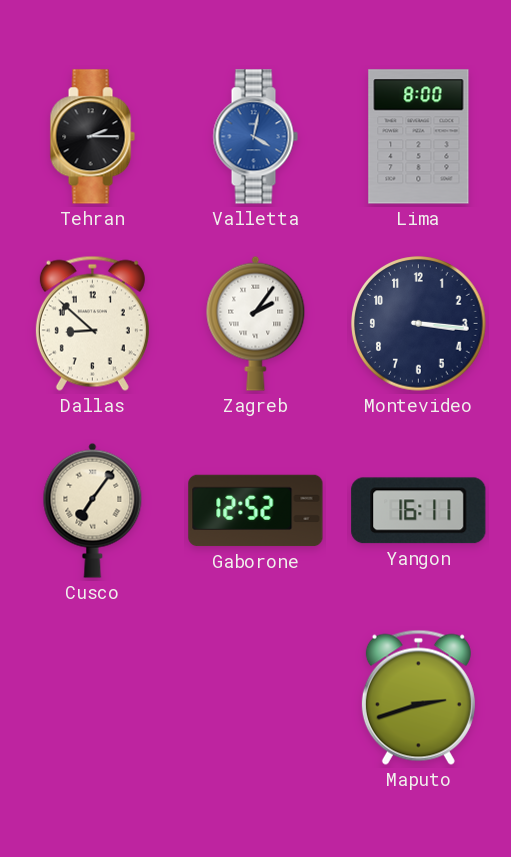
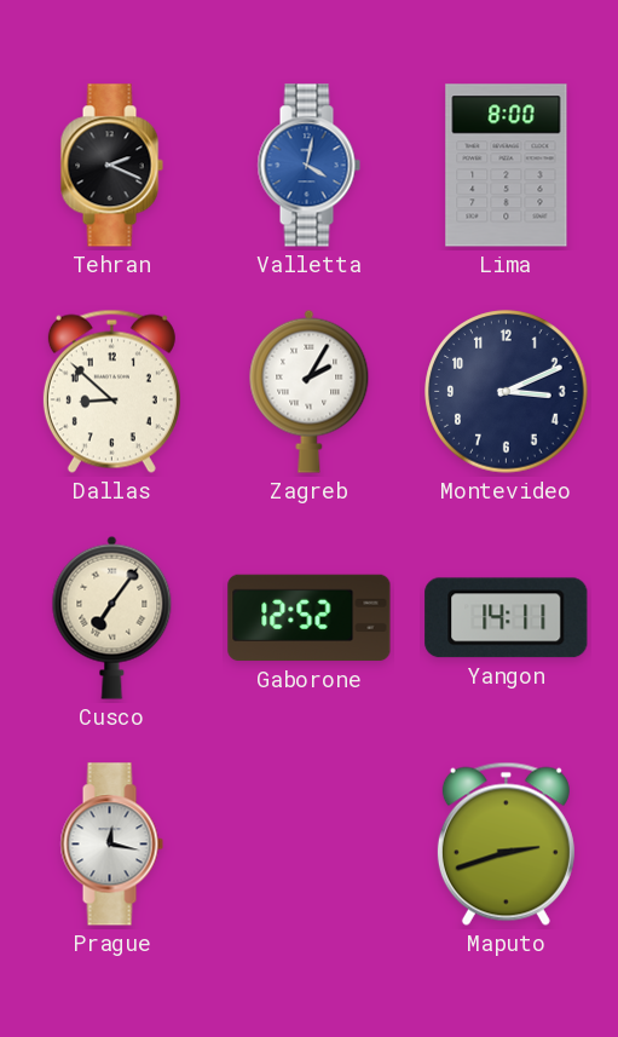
Tehran: 2:15 -> 2:19
Zagreb: 2:06 -> 2:05
Montevideo: 3:16 -> 3:11
Yangon: 16:11 -> 14:11
Prague: none -> 12:17
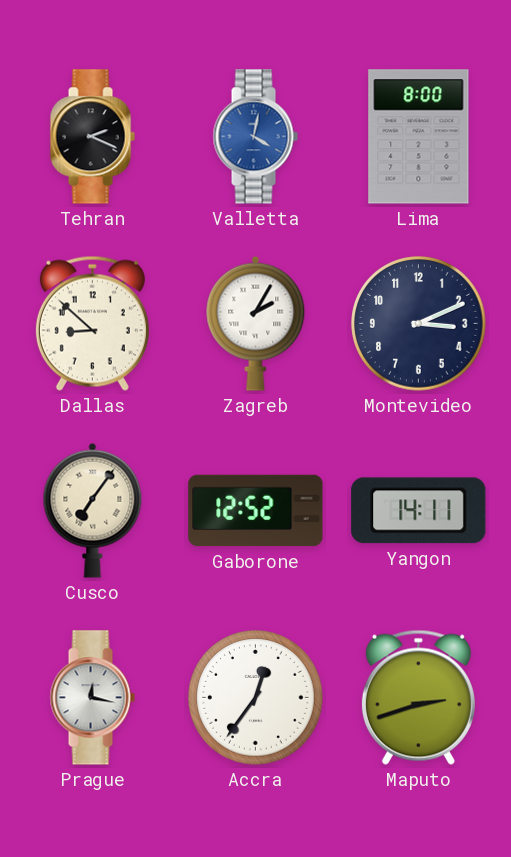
Accra: none -> 12:36
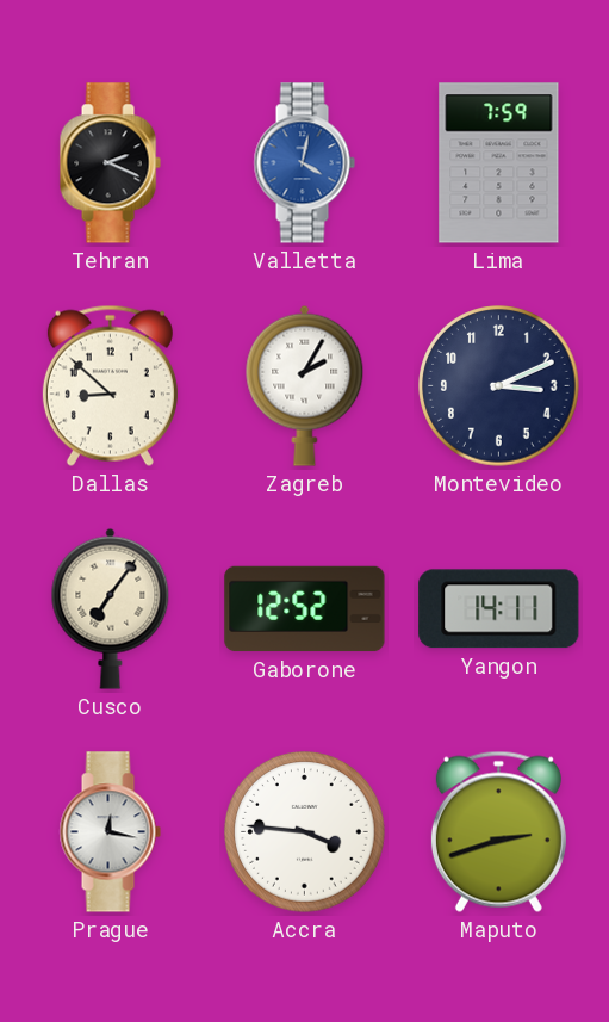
Lima: 8:00 -> 7:59
Accra: 12:36 -> 3:46
